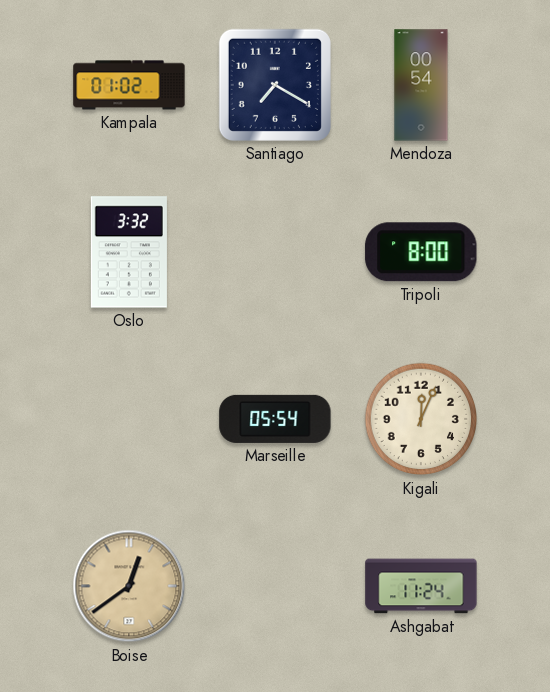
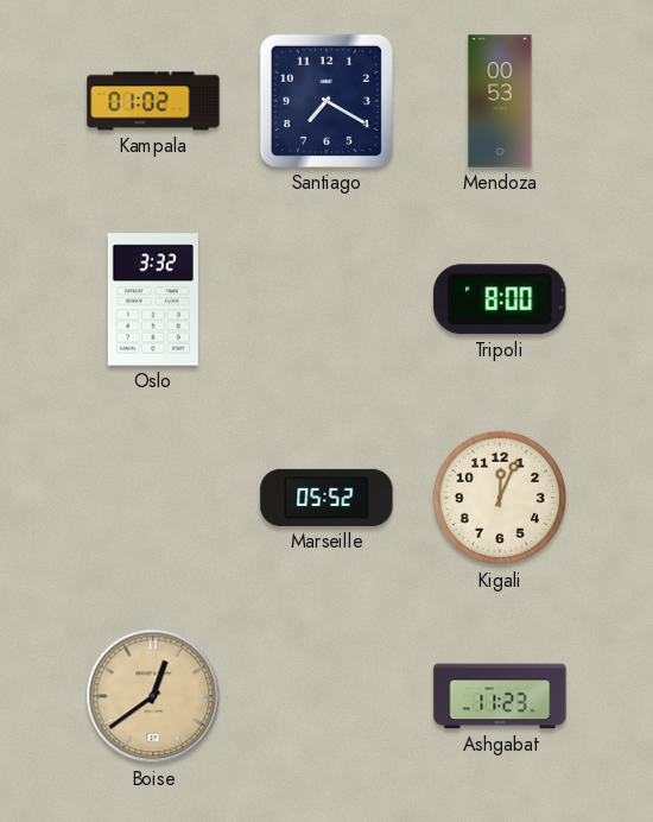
Mendoza: 00:54 -> 00:53
Marseille: 05:54 -> 05:52
Ashgabat: 11:24 -> 11:23
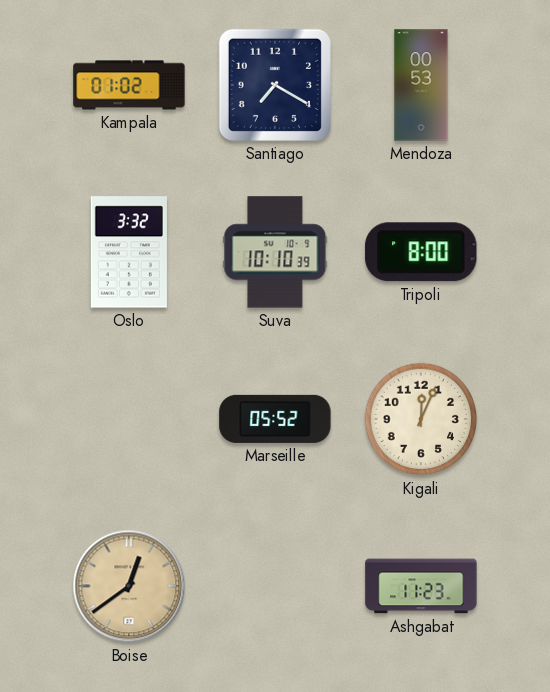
Suva: none -> 10:10
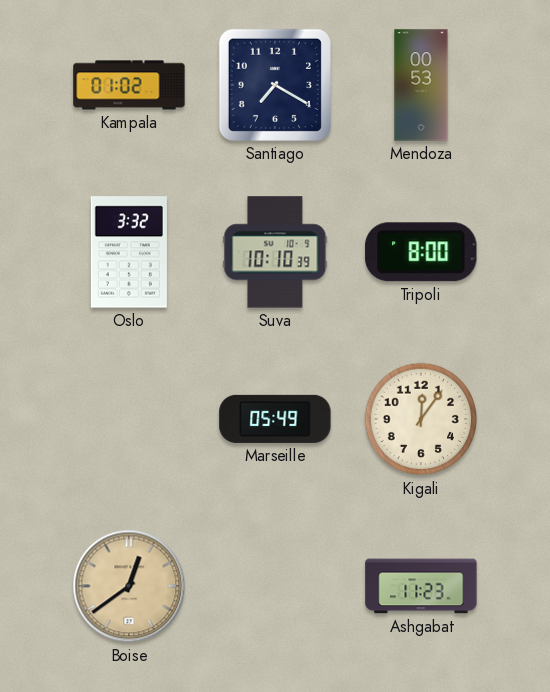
Marseille: 05:52 -> 05:49
Kigali: 12:04 -> 12:06
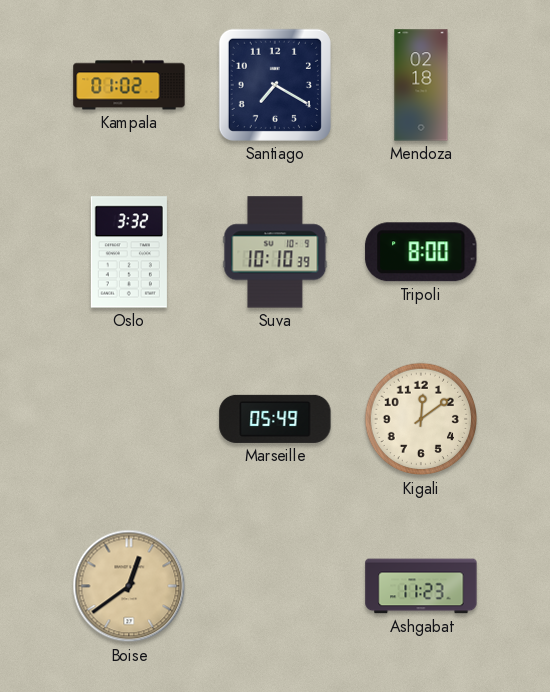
Mendoza: 00:53 -> 02:18
Kigali: 12:06 -> 12:09
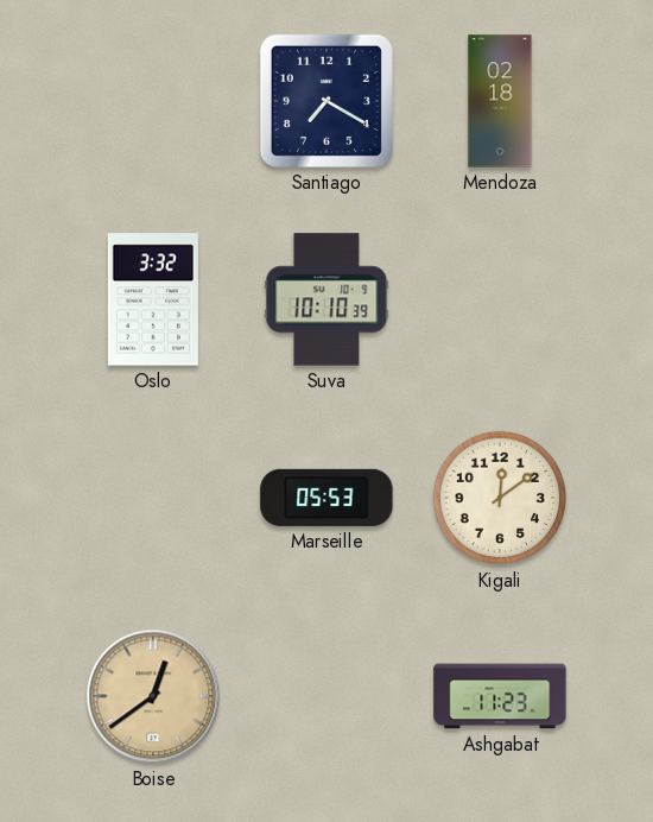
Kampala: 01:02 -> none
Tripoli: 8:00 -> none
Marseille: 05:49 -> 05:53
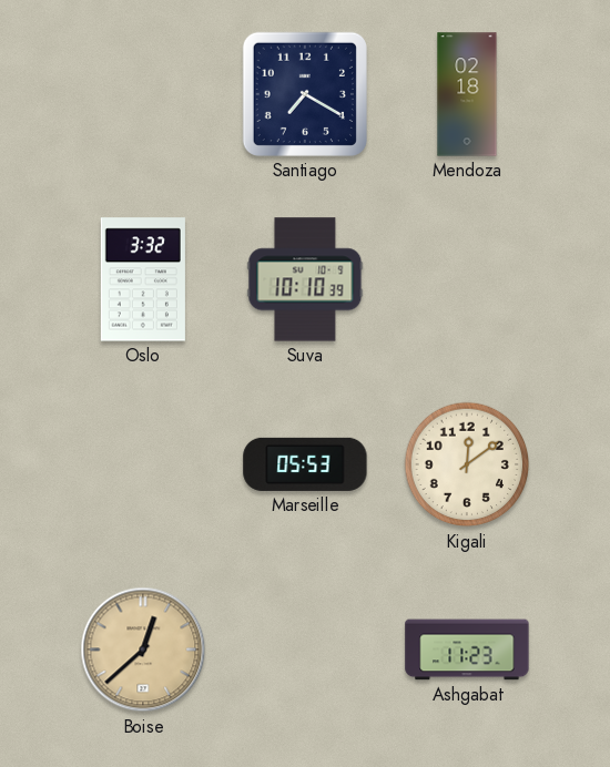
Boise: 12:39 -> 12:38
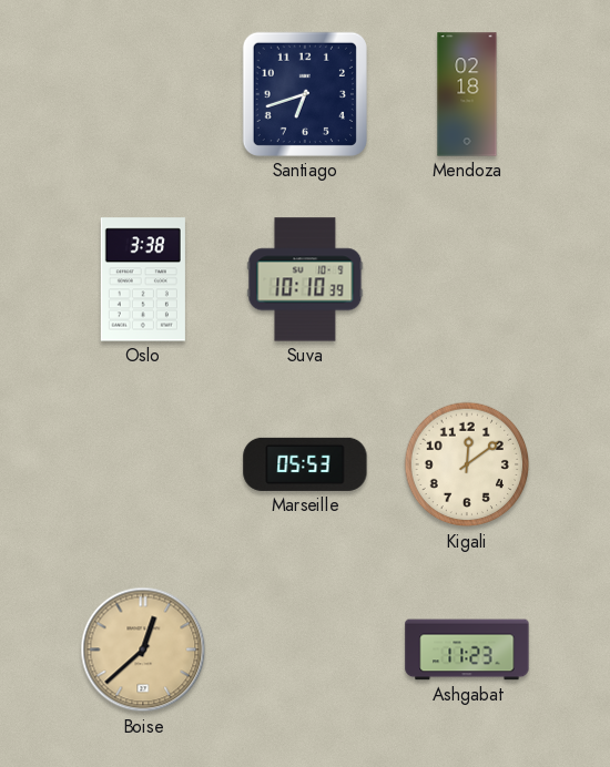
Santiago: 7:20 -> 6:42
Oslo: 3:32 -> 3:38
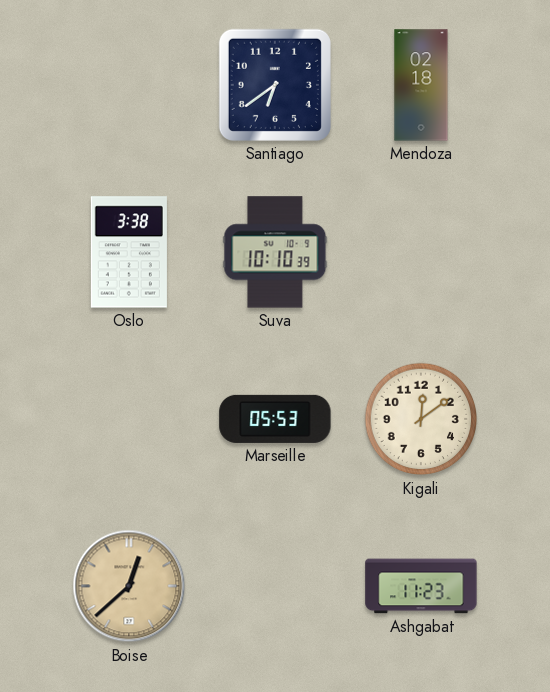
Santiago: 6:42 -> 6:39
